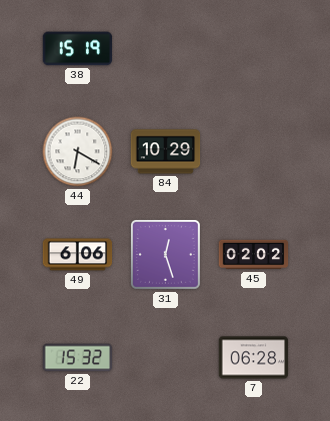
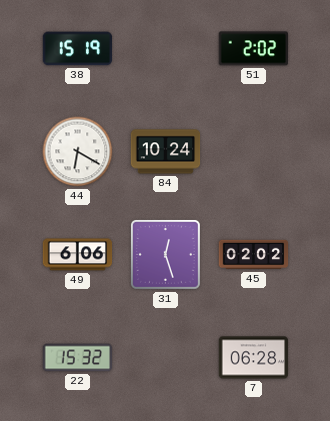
51: none -> 2:02
84: 10:29 -> 10:24
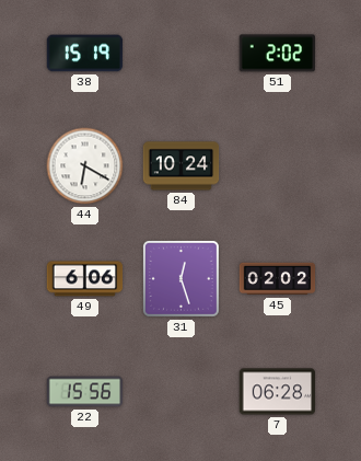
22: 15:32 -> 15:56
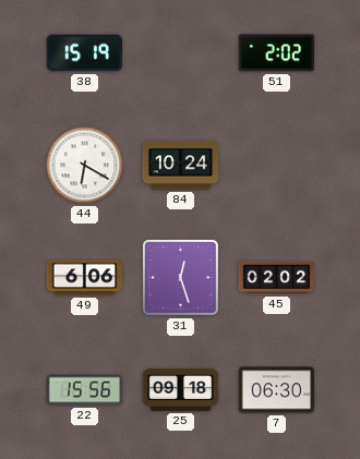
25: none -> 09:18
7: 06:28 -> 06:30
